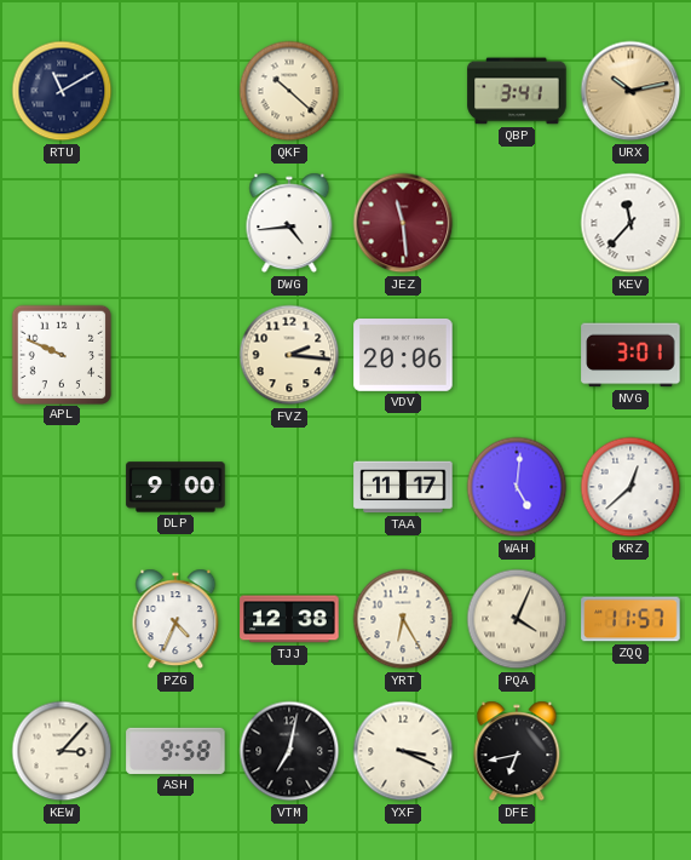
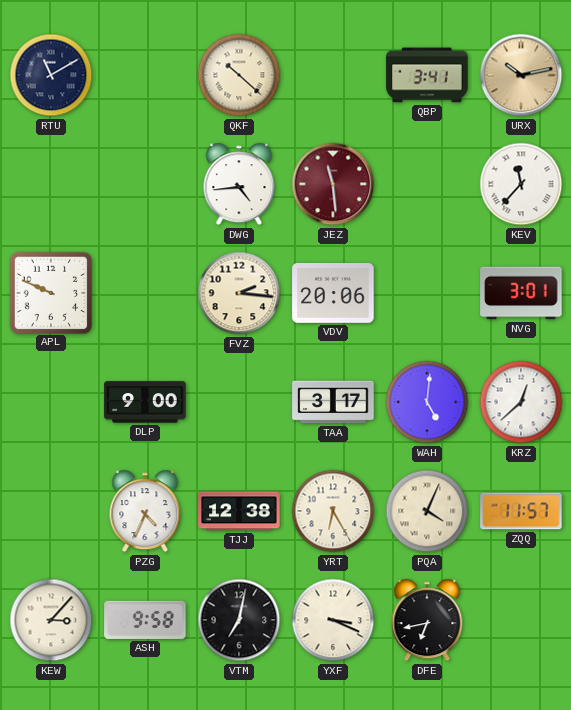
TAA: 11:17 -> 3:17
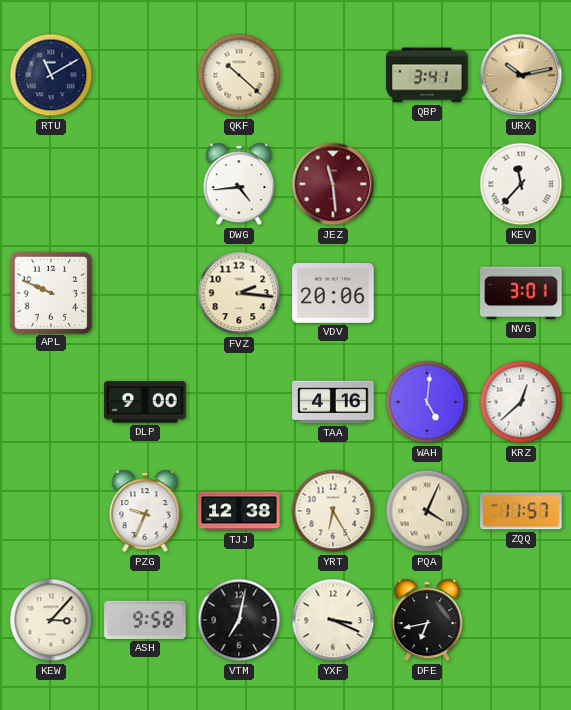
TAA: 3:17 -> 4:16
PZG: 4:34 -> 9:34
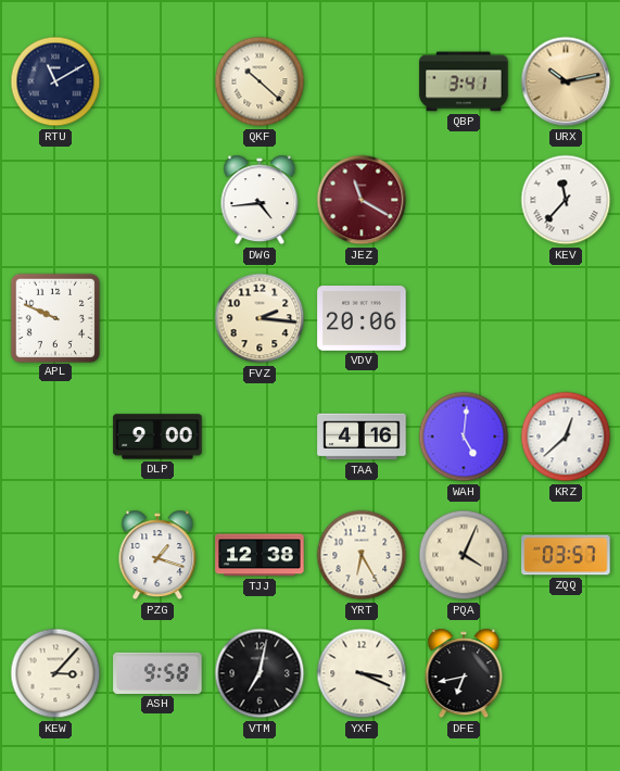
JEZ: 11:29 -> 11:20
NVG: 3:01 -> none
PZG: 9:34 -> 1:18
ZQQ: 11:57 -> 03:57
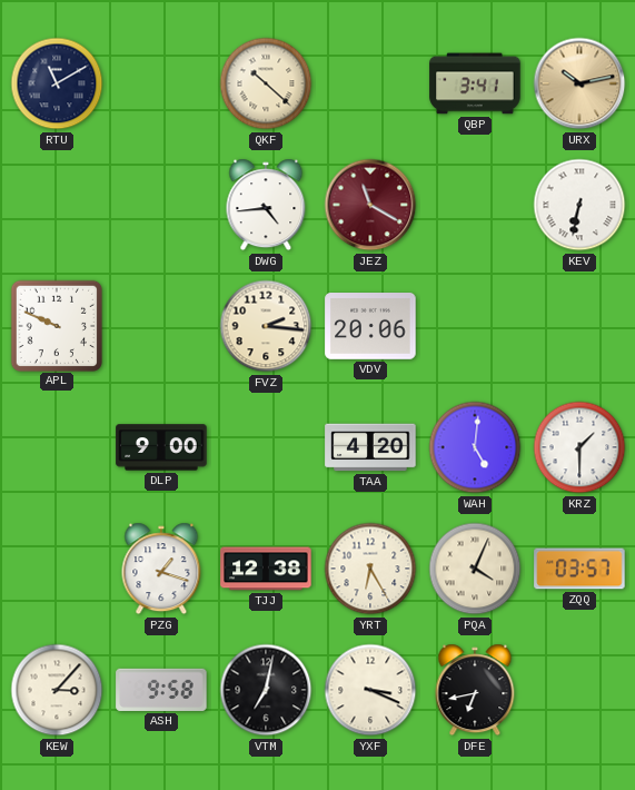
KEV: 11:37 -> 6:32
TAA: 4:16 -> 4:20
KRZ: 12:38 -> 1:30
